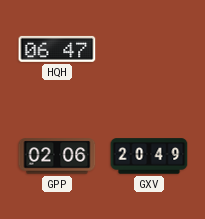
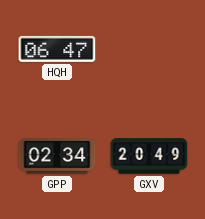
GPP: 02:06 -> 02:34
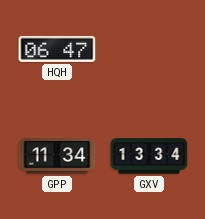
GPP: 02:34 -> 11:34
GXV: 20:49 -> 13:34
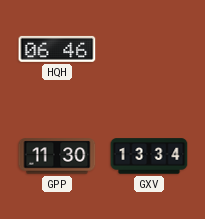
HQH: 06:47 -> 06:46
GPP: 11:34 -> 11:30
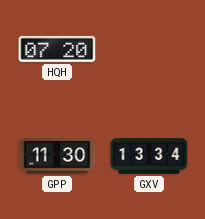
HQH: 06:46 -> 07:20
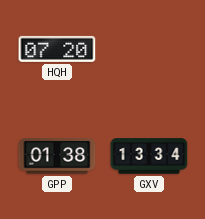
GPP: 11:30 -> 01:38
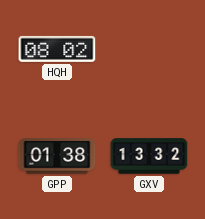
HQH: 07:20 -> 08:02
GXV: 13:34 -> 13:32
